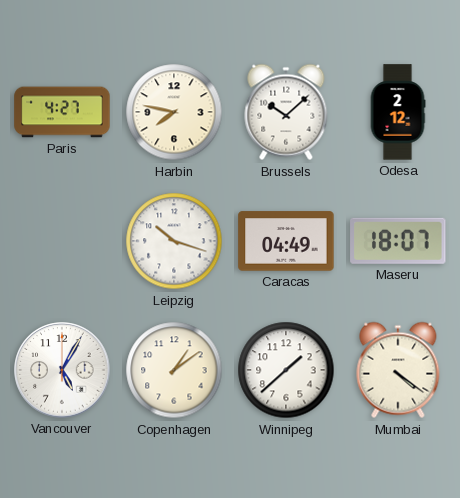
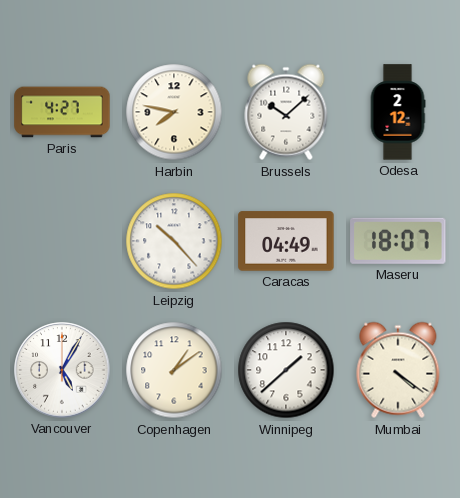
Leipzig: 10:18 -> 10:23
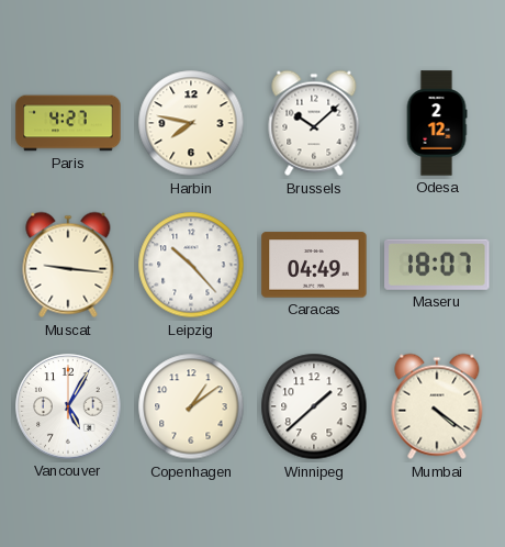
Muscat: none -> 9:16
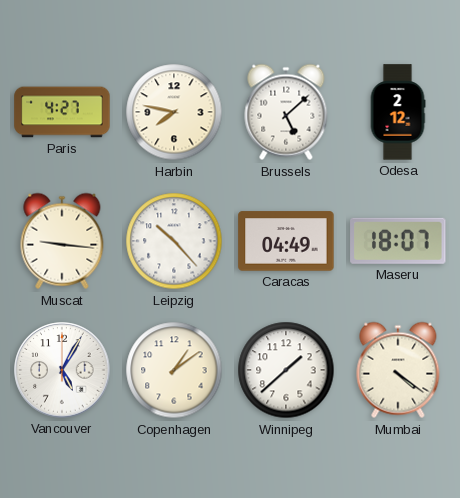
Brussels: 10:08 -> 5:08
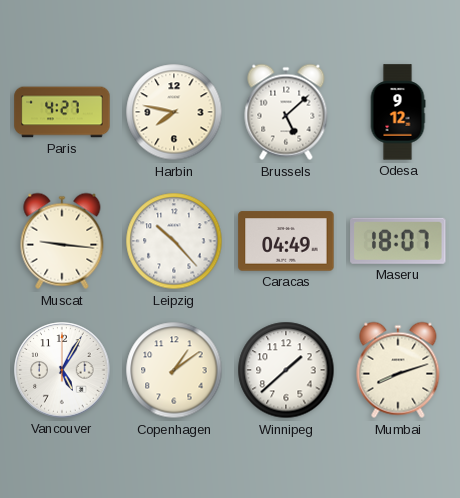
Odesa: 2:12 -> 9:12
Mumbai: 4:21 -> 8:12
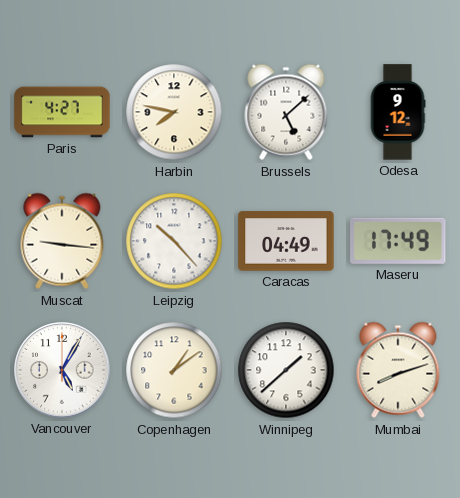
Maseru: 18:07 -> 17:49
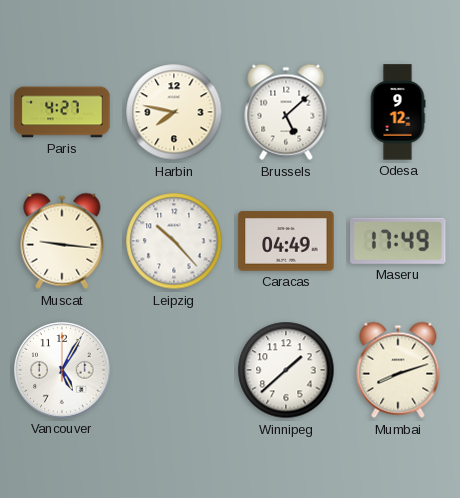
Copenhagen: 1:09 -> none
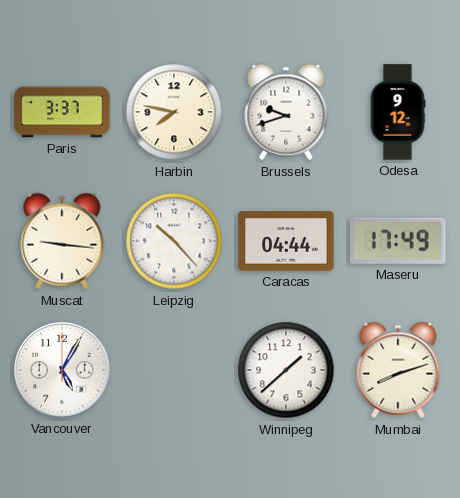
Paris: 4:27 -> 3:37
Brussels: 5:08 -> 9:42
Caracas: 04:49 -> 04:44
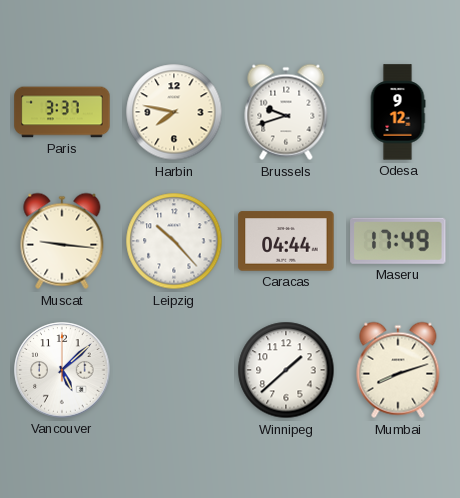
Vancouver: 5:05 -> 5:08
